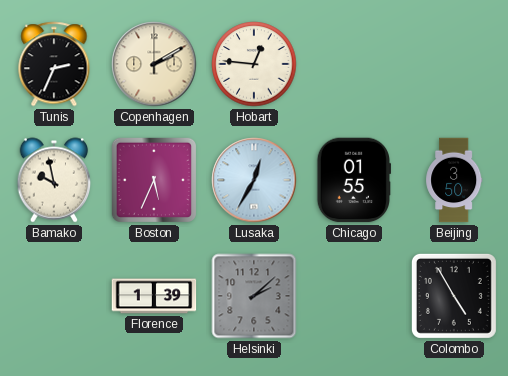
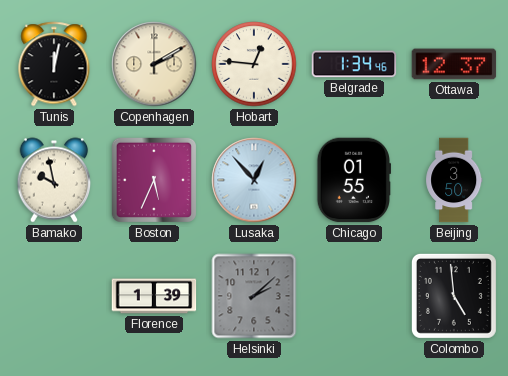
Tunis: 2:34 -> 12:02
Belgrade: none -> 1:34
Ottawa: none -> 12:37
Lusaka: 12:35 -> 12:53
Colombo: 4:55 -> 4:59
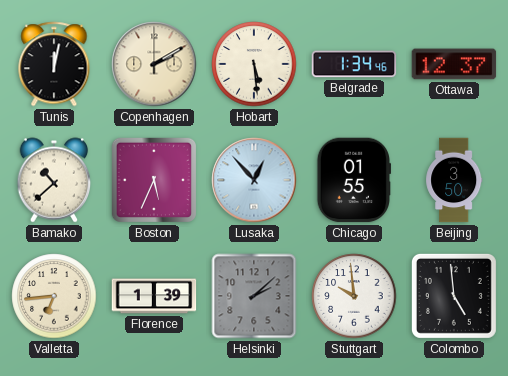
Hobart: 12:46 -> 5:29
Bamako: 9:58 -> 10:38
Valletta: none -> 6:44
Stuttgart: none -> 9:59
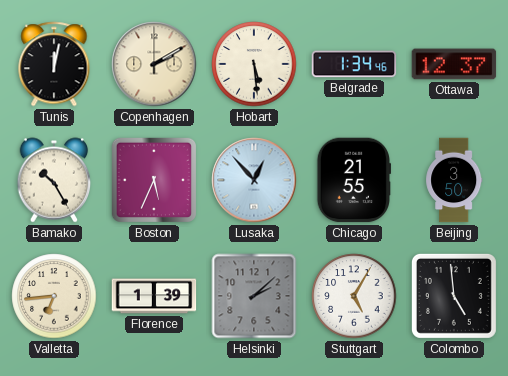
Bamako: 10:38 -> 10:25
Chicago: 01:55 -> 21:55
Stuttgart: 9:59 -> 5:05
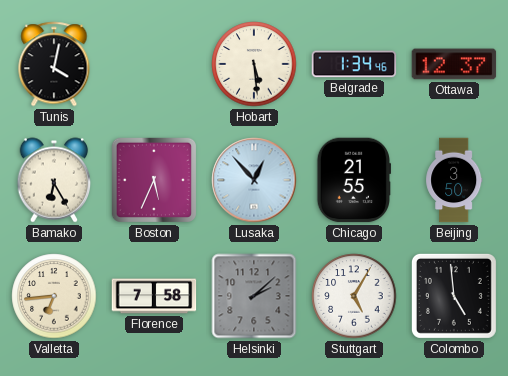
Tunis: 12:02 -> 4:02
Copenhagen: 2:10 -> none
Bamako: 10:25 -> 6:25
Florence: 1:39 -> 7:58
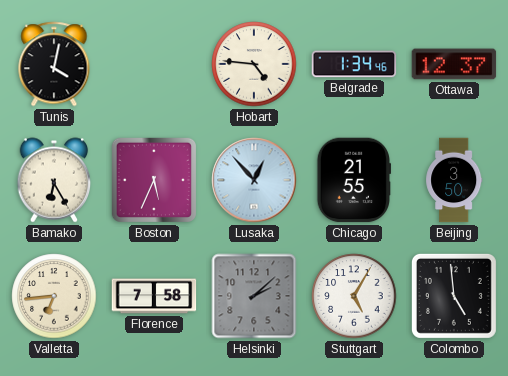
Hobart: 5:29 -> 4:46
